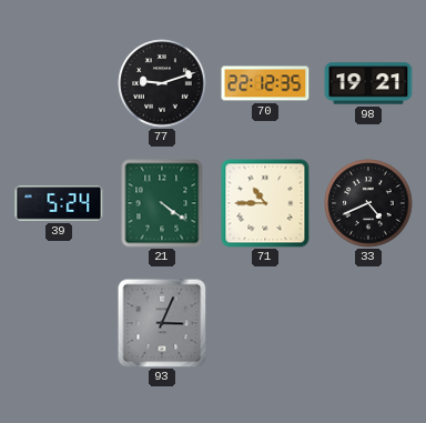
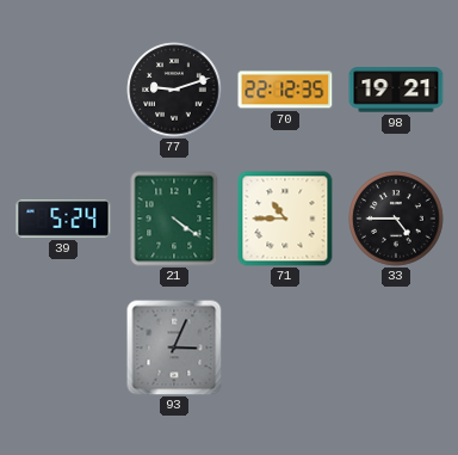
33: 4:41 -> 4:45
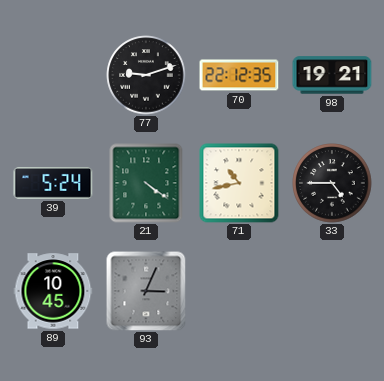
71: 10:45 -> 10:43
89: none -> 10:45
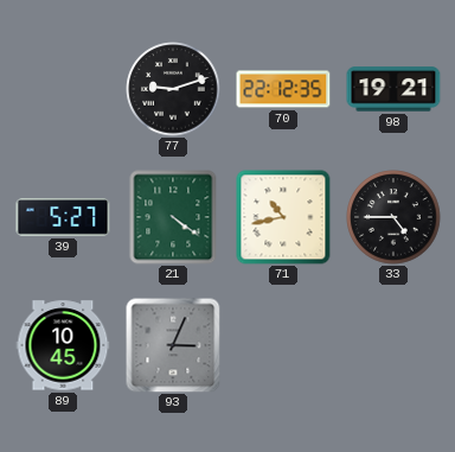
39: 5:24 -> 5:27
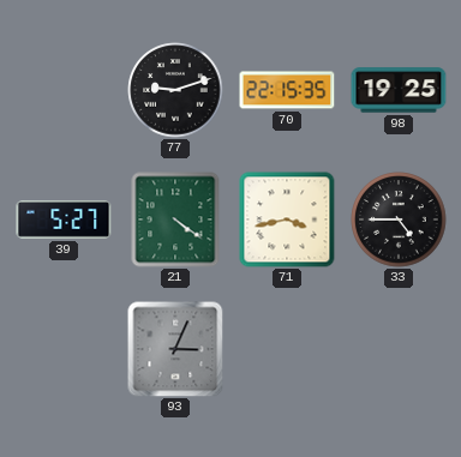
70: 22:12 -> 22:15
98: 19:21 -> 19:25
71: 10:43 -> 3:43
89: 10:45 -> none
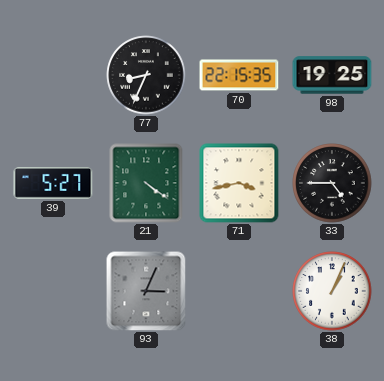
77: 9:12 -> 8:34
38: none -> 1:04
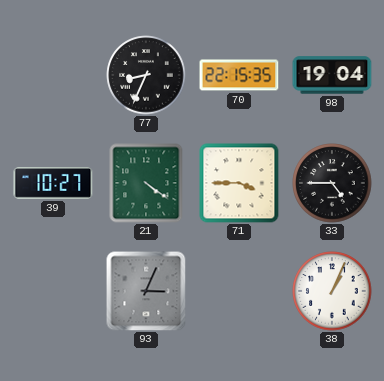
98: 19:25 -> 19:04
39: 5:27 -> 10:27
71: 3:43 -> 3:45
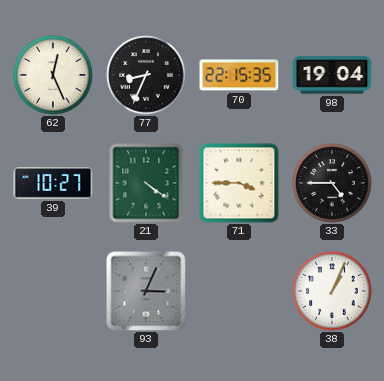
62: none -> 12:26
